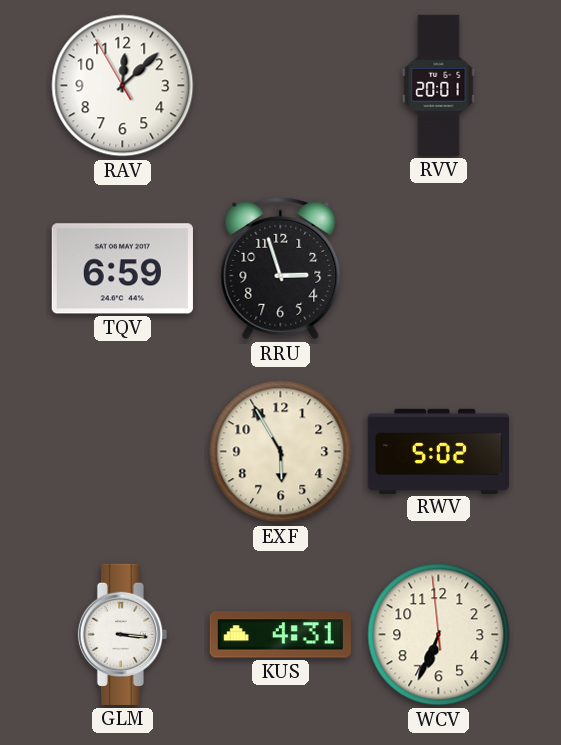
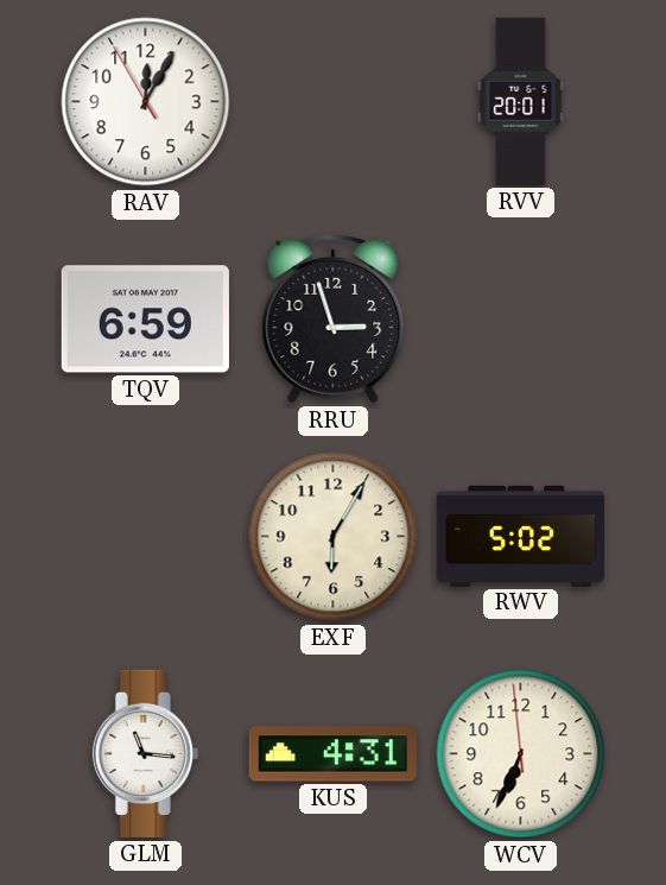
RAV: 12:07 -> 12:04
EXF: 5:55 -> 6:05
GLM: 3:16 -> 11:16
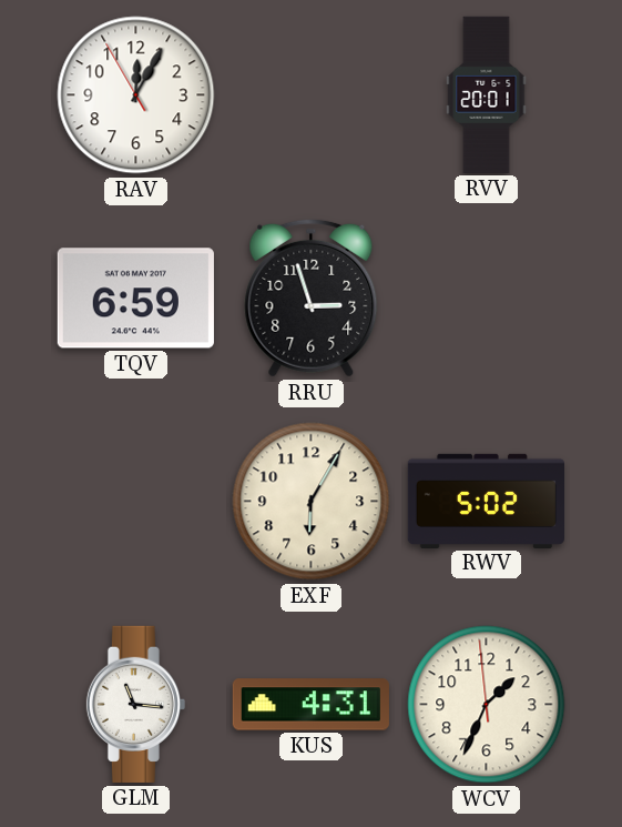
WCV: 6:33 -> 1:33
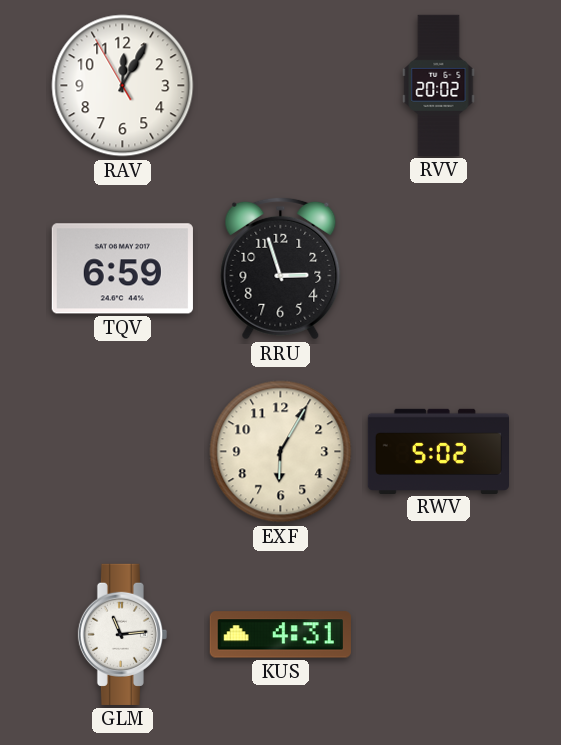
RVV: 20:01 -> 20:02
GLM: 11:16 -> 11:14
WCV: 1:33 -> none
